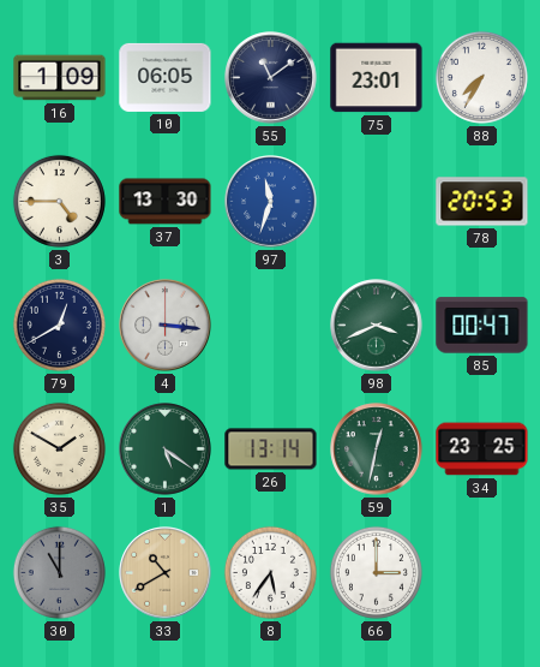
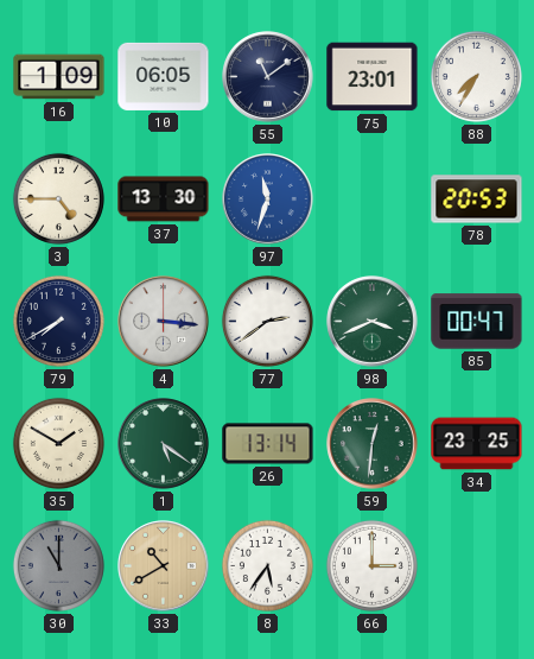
79: 12:40 -> 7:40
77: none -> 2:39
59: 12:32 -> 12:31
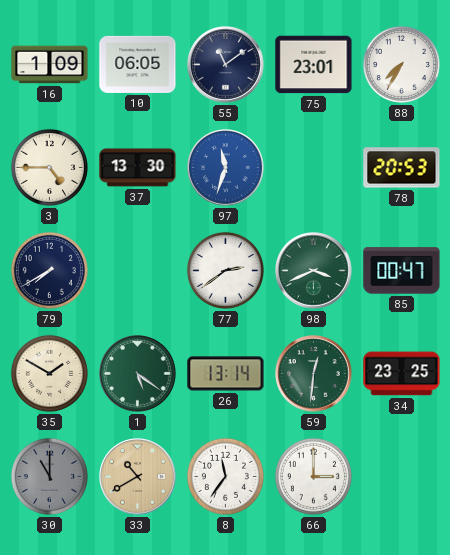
4: 3:16 -> none
8: 5:36 -> 11:36
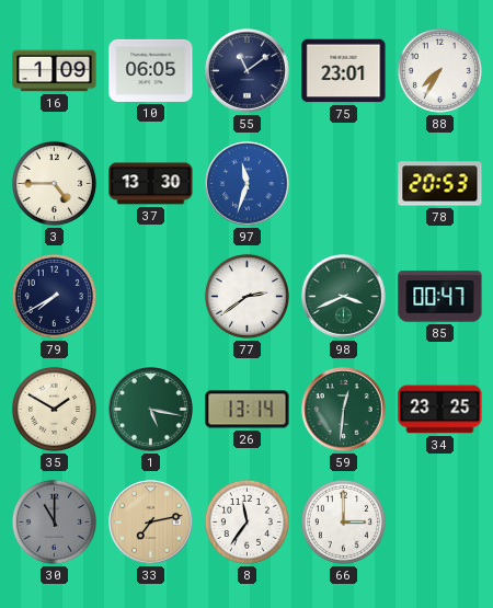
1: 5:21 -> 5:17
33: 10:40 -> 7:13
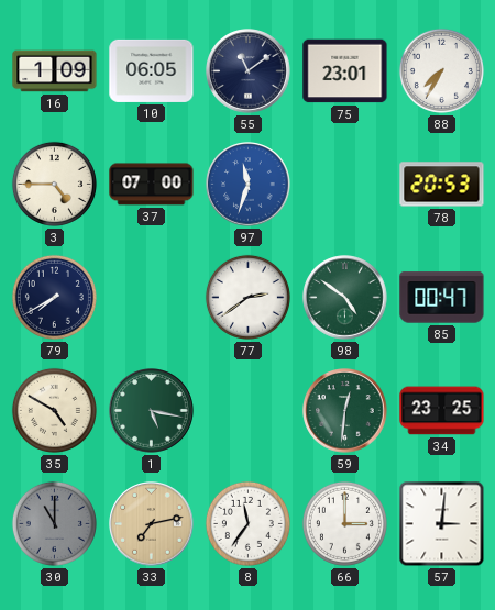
37: 13:30 -> 07:00
98: 3:41 -> 4:51
35: 1:50 -> 4:50
26: 13:14 -> none
57: none -> 3:01
